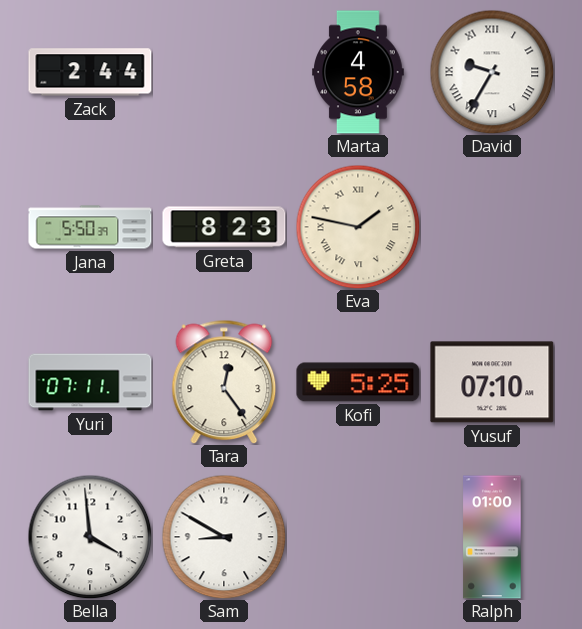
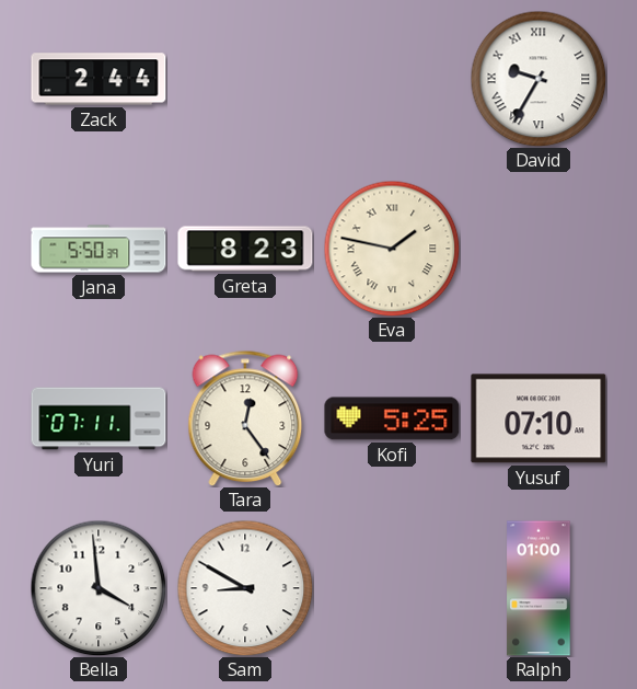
Marta: 4:58 -> none
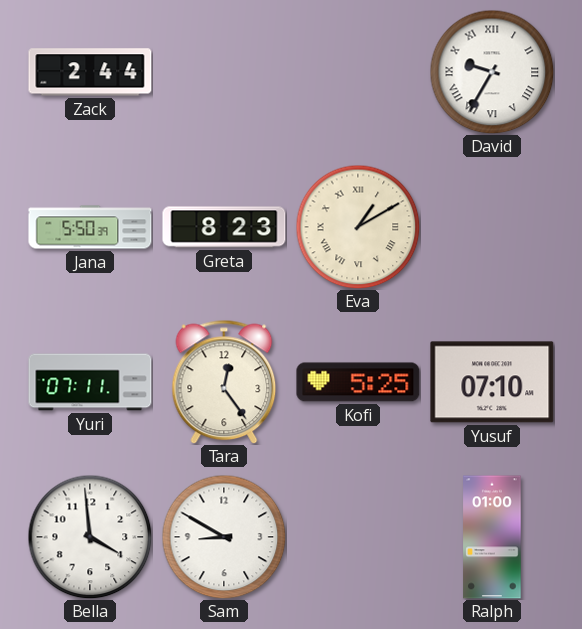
Eva: 1:47 -> 1:10
